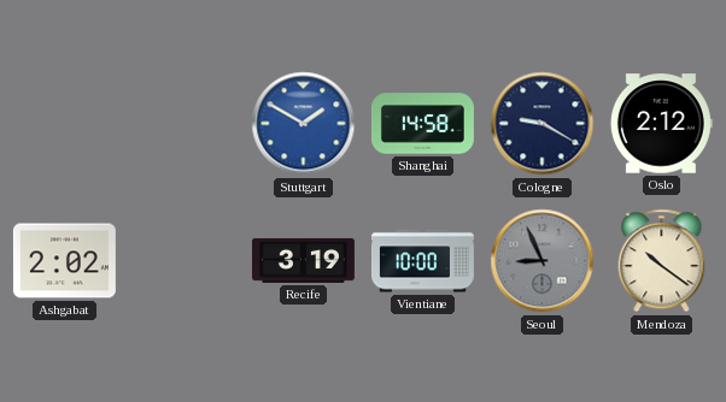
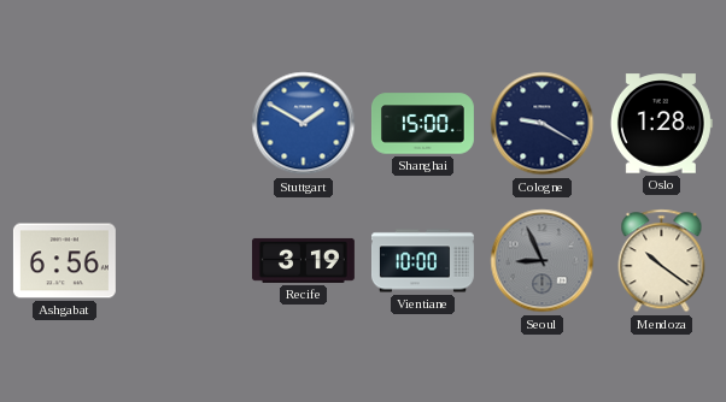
Shanghai: 14:58 -> 15:00
Oslo: 2:12 -> 1:28
Ashgabat: 2:02 -> 6:56
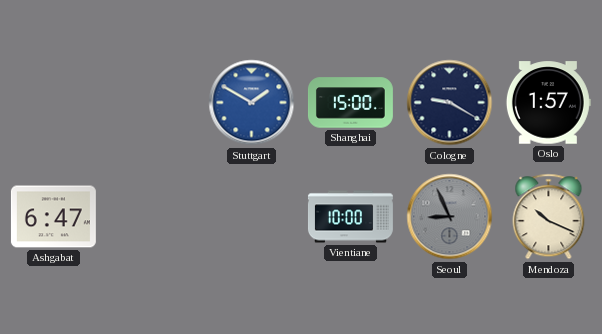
Oslo: 1:28 -> 1:57
Ashgabat: 6:56 -> 6:47
Recife: 3:19 -> none
Mendoza: 10:21 -> 10:19
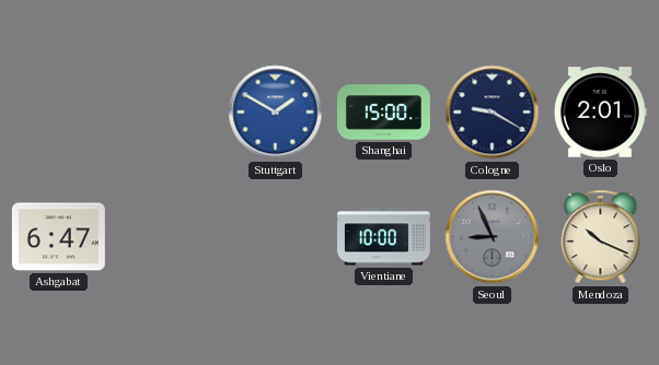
Oslo: 1:57 -> 2:01
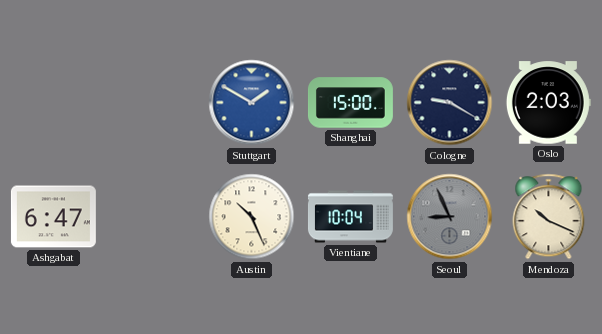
Oslo: 2:01 -> 2:03
Austin: none -> 10:26
Vientiane: 10:00 -> 10:04
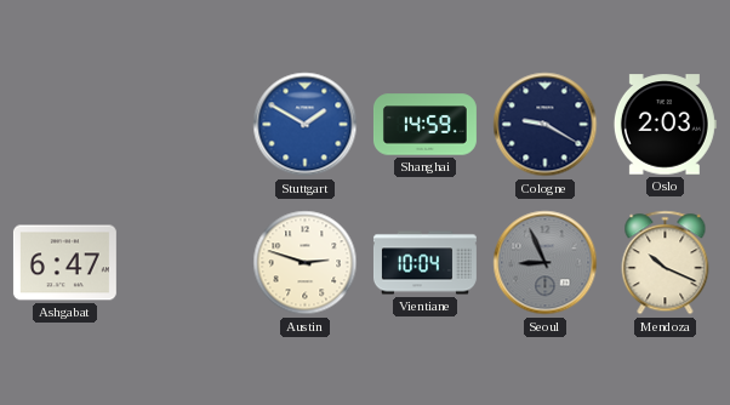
Shanghai: 15:00 -> 14:59
Austin: 10:26 -> 2:48
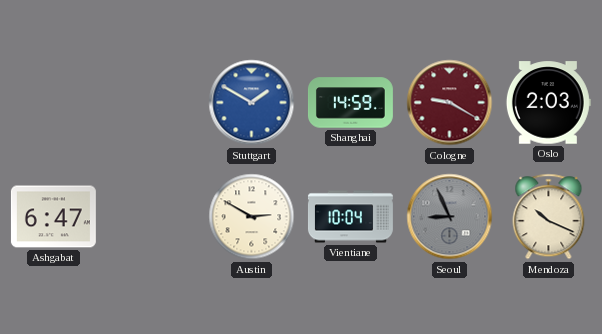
Cologne dial: navy -> burgundy
Austin: 2:48 -> 2:50
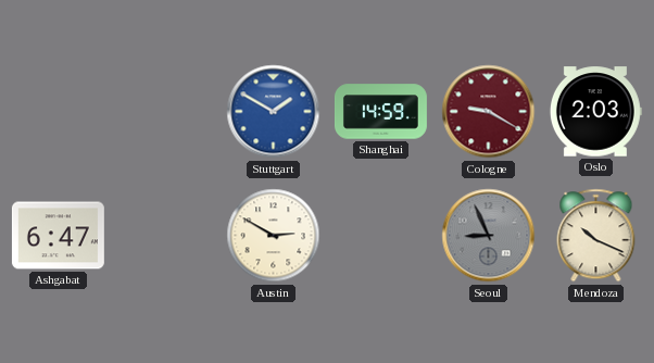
Vientiane: 10:04 -> none
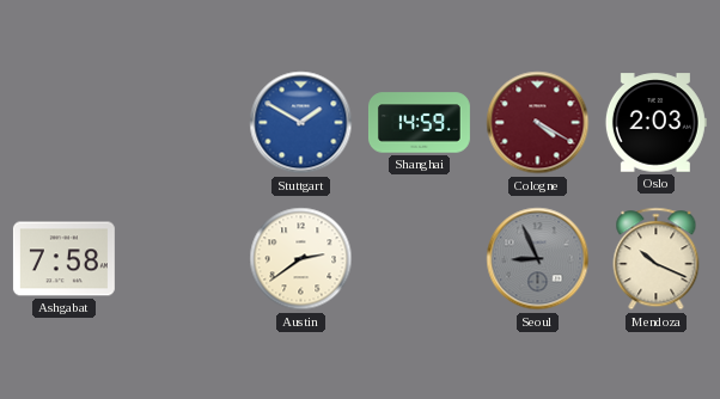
Cologne: 9:20 -> 4:20
Ashgabat: 6:47 -> 7:58
Austin: 2:50 -> 2:39
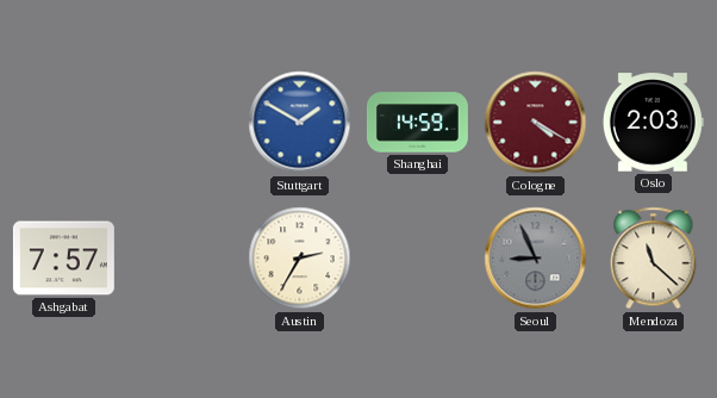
Ashgabat: 7:58 -> 7:57
Austin: 2:39 -> 2:35
Mendoza: 10:19 -> 11:22
